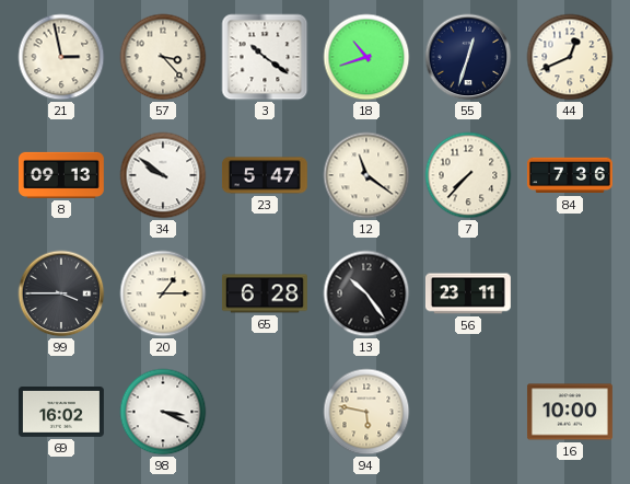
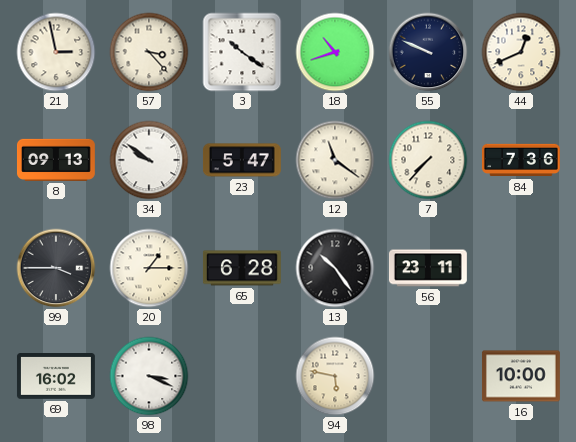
55: 12:33 -> 9:49
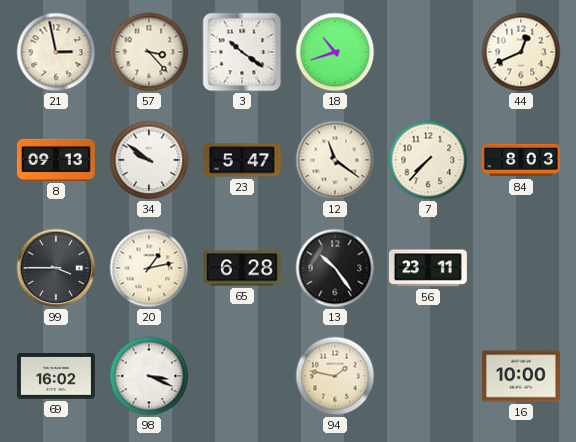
55: 9:49 -> none
84: 7:36 -> 8:03
20: 1:15 -> 1:13
94: 5:47 -> 1:47
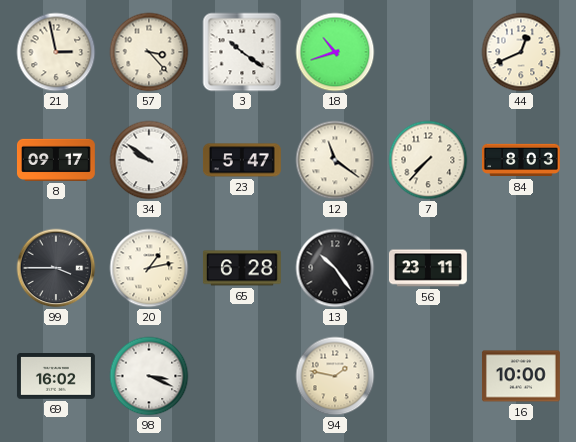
8: 09:13 -> 09:17
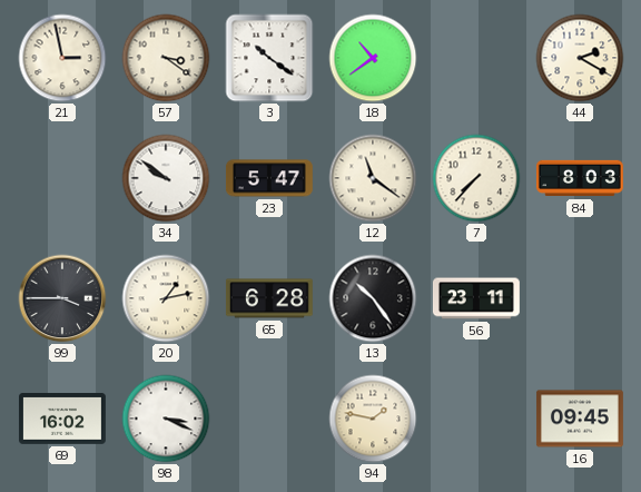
57: 3:23 -> 3:21
18: 10:42 -> 10:39
44: 12:41 -> 2:20
8: 09:17 -> none
16: 10:00 -> 09:45
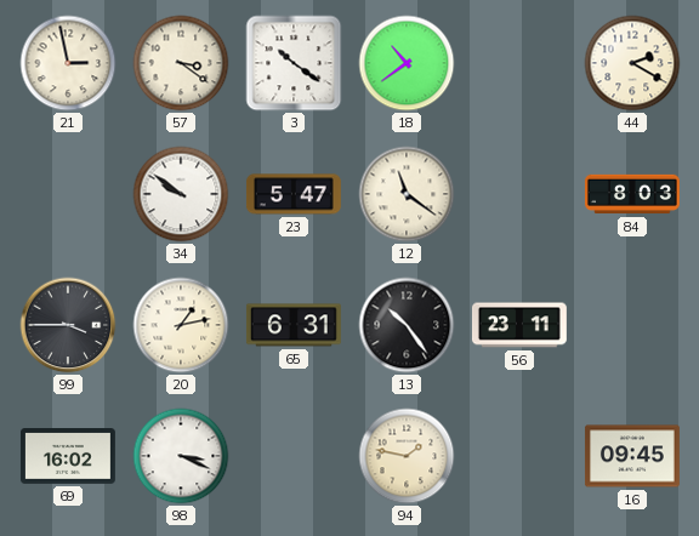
7: 7:37 -> none
65: 6:28 -> 6:31
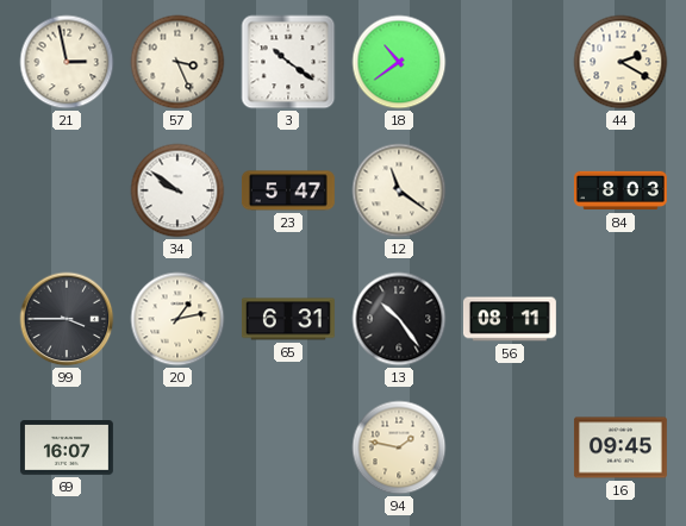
57: 3:21 -> 3:26
56: 23:11 -> 08:11
69: 16:02 -> 16:07
98: 3:19 -> none
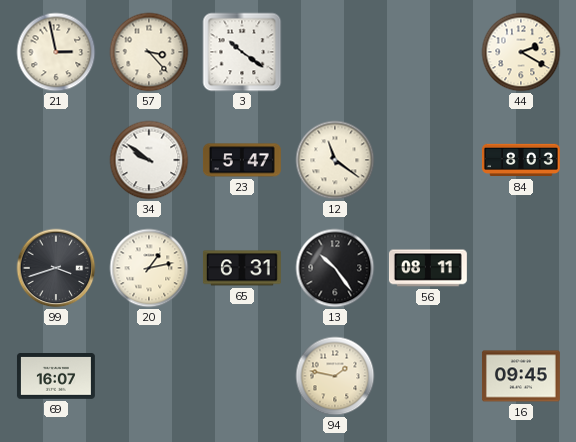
57: 3:26 -> 3:23
18: 10:39 -> none
99: 3:45 -> 3:42
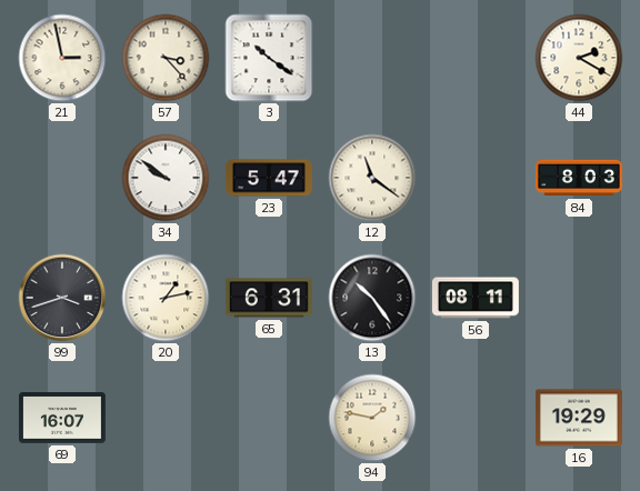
16: 09:45 -> 19:29
